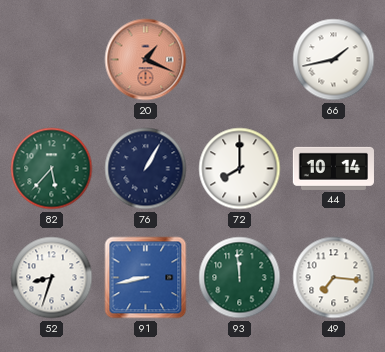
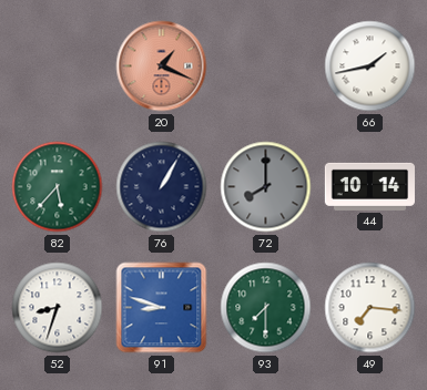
72 dial: white -> grey
91: 8:43 -> 8:48
93: 11:59 -> 7:30
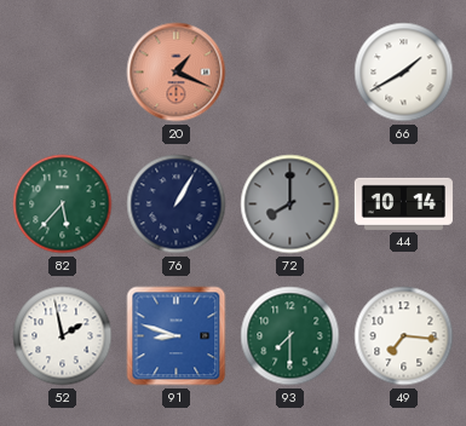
66: 1:43 -> 1:40
52: 8:33 -> 1:58
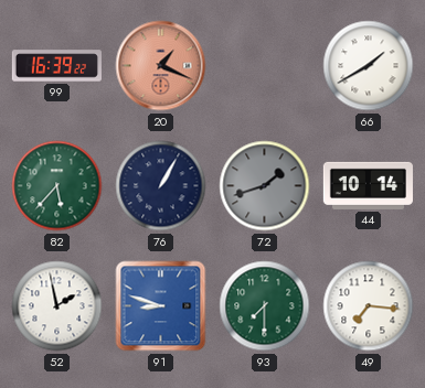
99: none -> 16:39
72: 8:00 -> 1:42
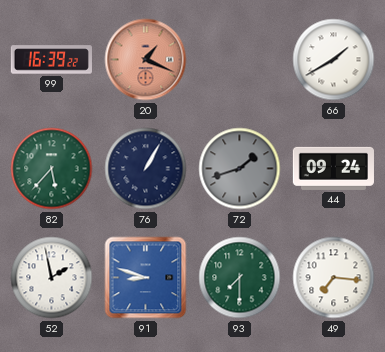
44: 10:14 -> 09:24
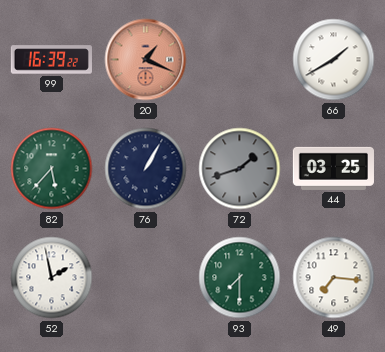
44: 09:24 -> 03:25
91: 8:48 -> none
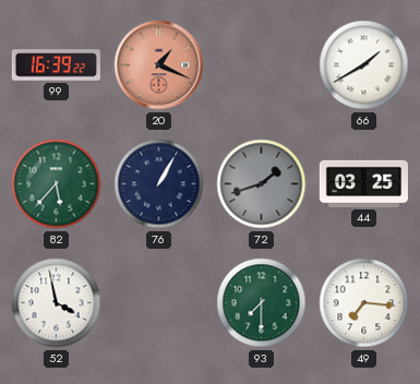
52: 1:58 -> 3:58
